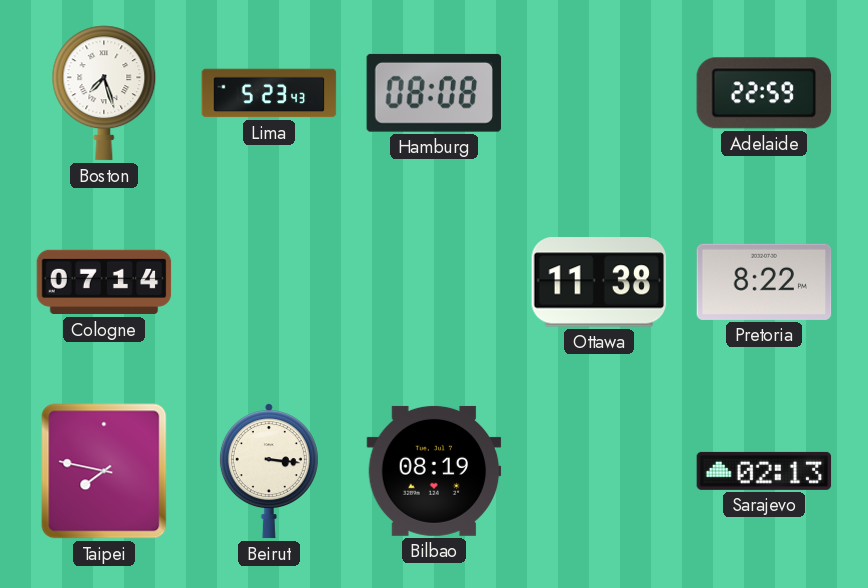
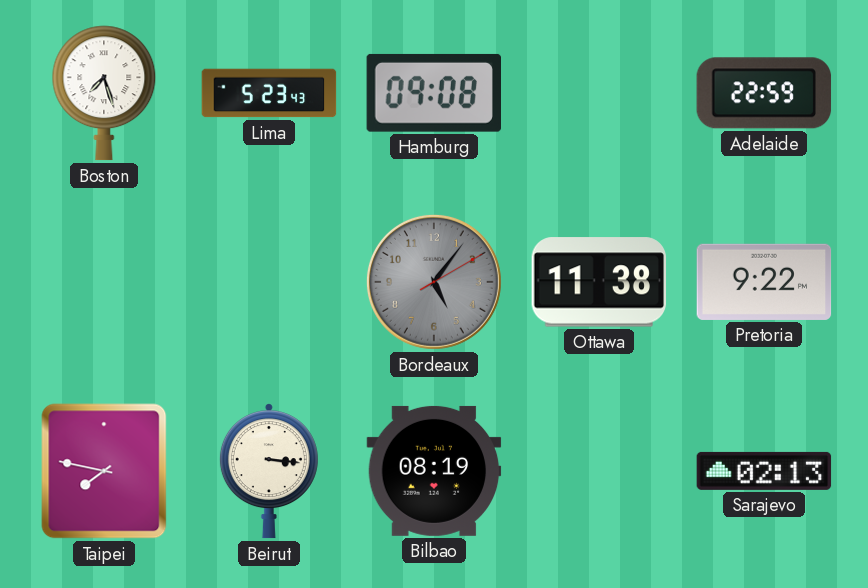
Hamburg: 08:08 -> 09:08
Cologne: 07:14 -> none
Bordeaux: none -> 5:06
Pretoria: 8:22 -> 9:22
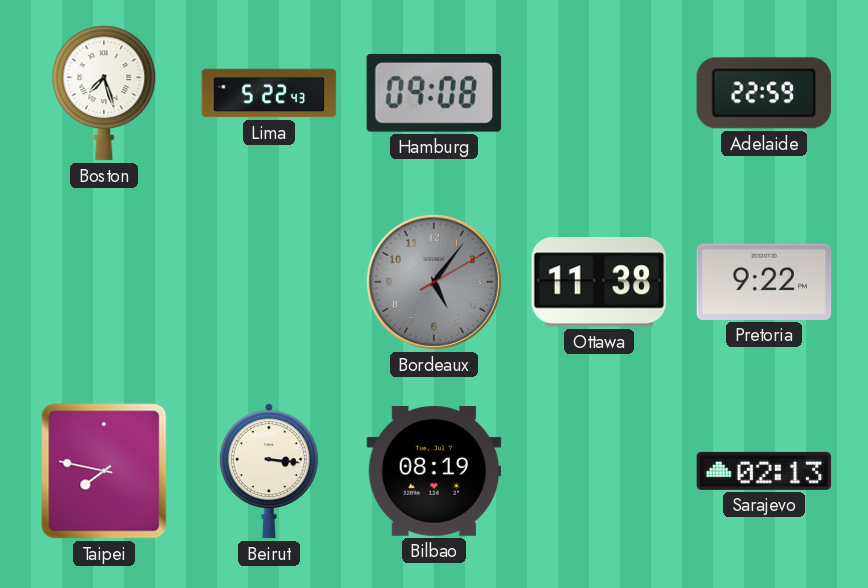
Lima: 5:23 -> 5:22
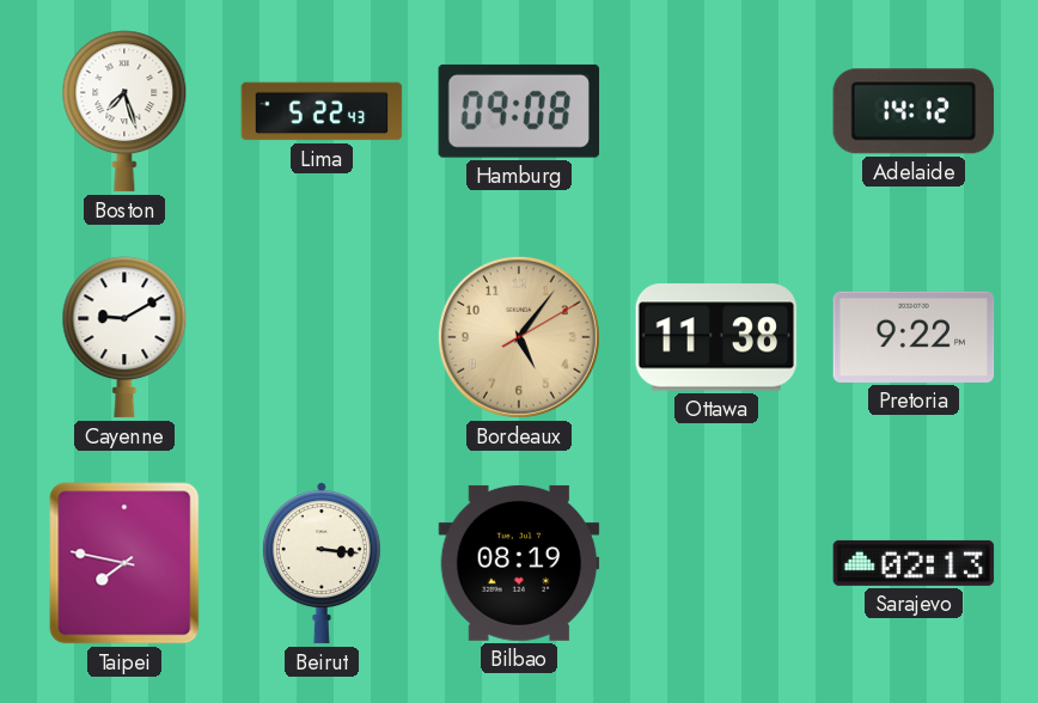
Adelaide: 22:59 -> 14:12
Cayenne: none -> 9:10
Bordeaux dial: grey -> champagne
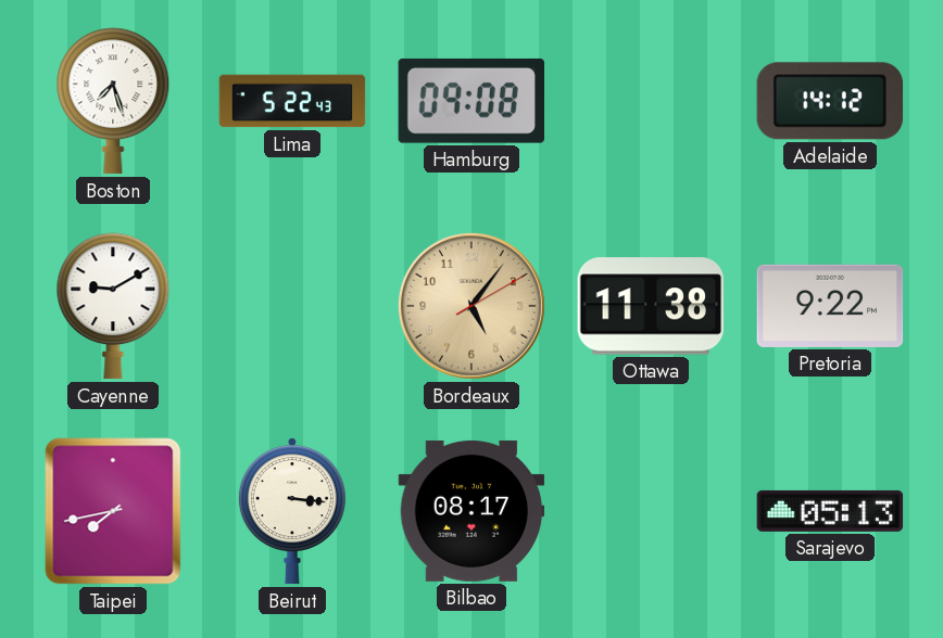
Taipei: 7:47 -> 7:43
Bilbao: 08:19 -> 08:17
Sarajevo: 02:13 -> 05:13
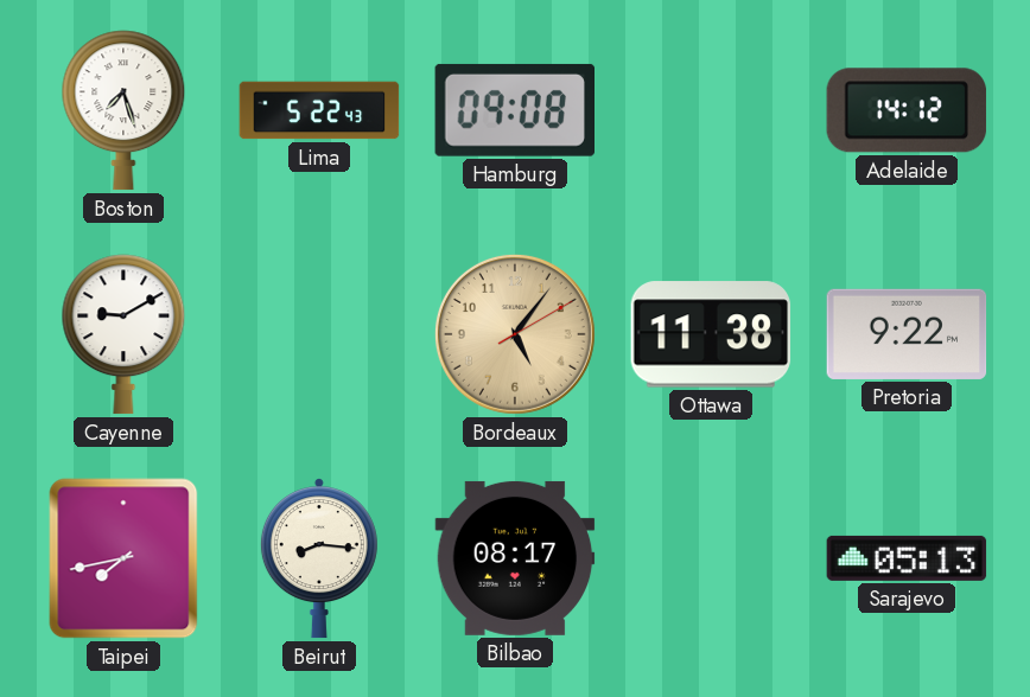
Beirut: 3:16 -> 8:16
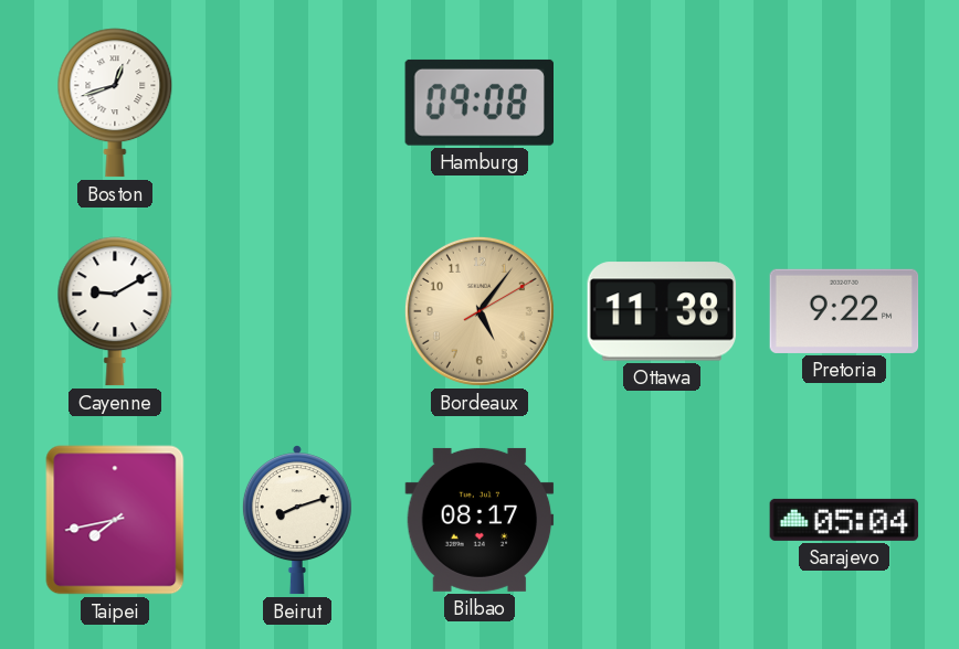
Boston: 7:27 -> 12:42
Lima: 5:22 -> none
Adelaide: 14:12 -> none
Beirut: 8:16 -> 8:12
Sarajevo: 05:13 -> 05:04
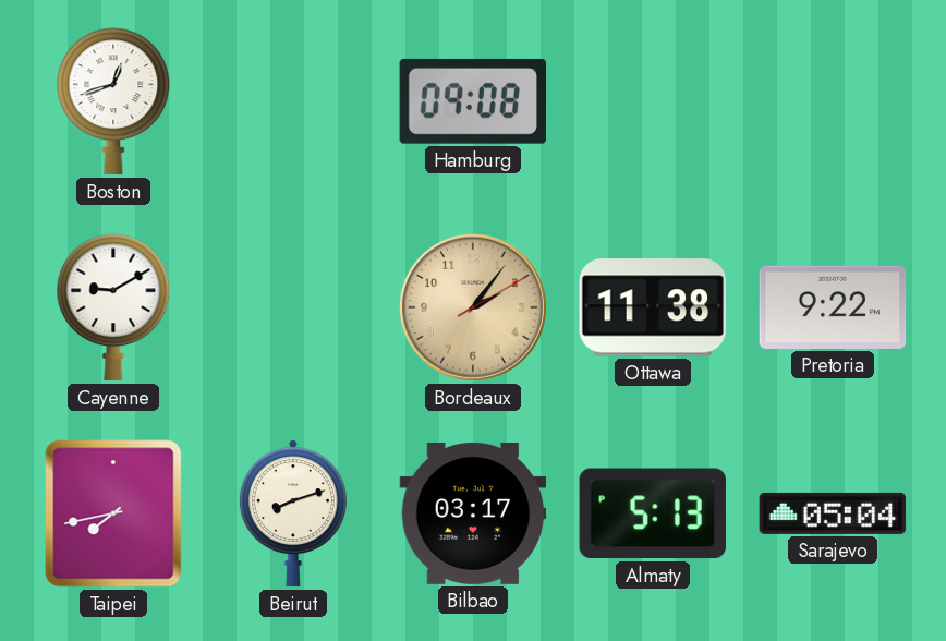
Bordeaux: 5:06 -> 2:06
Bilbao: 08:17 -> 03:17
Almaty: none -> 5:13
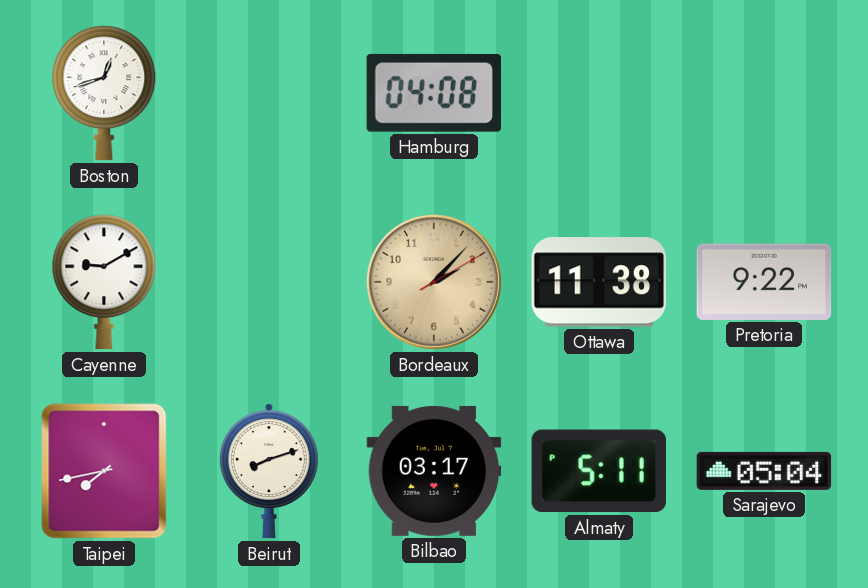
Hamburg: 09:08 -> 04:08
Bordeaux: 2:06 -> 2:07
Almaty: 5:13 -> 5:11
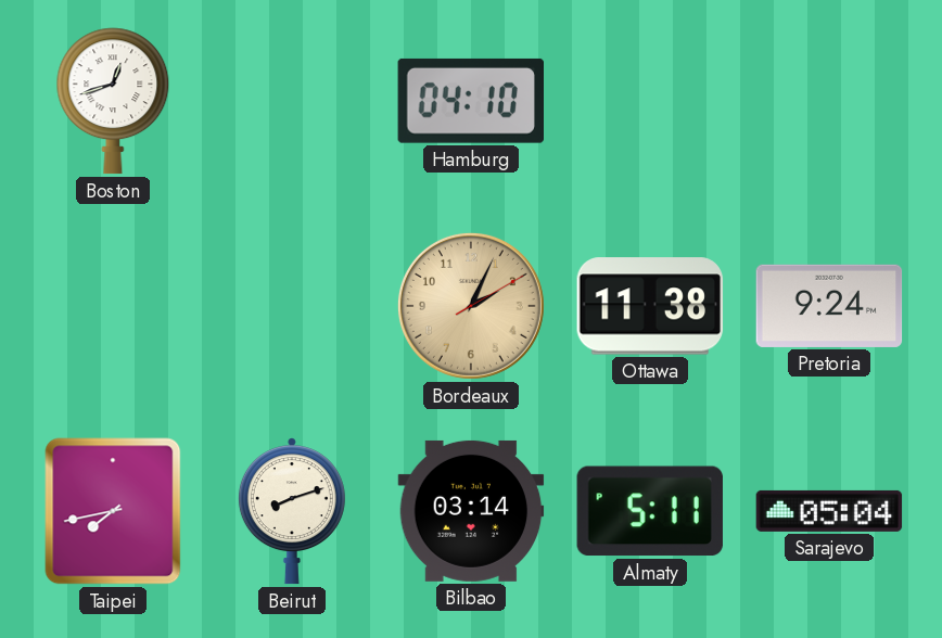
Hamburg: 04:08 -> 04:10
Cayenne: 9:10 -> none
Bordeaux: 2:07 -> 2:04
Pretoria: 9:22 -> 9:24
Bilbao: 03:17 -> 03:14
